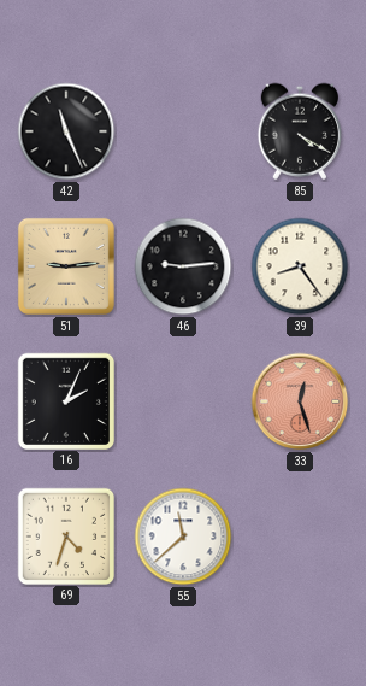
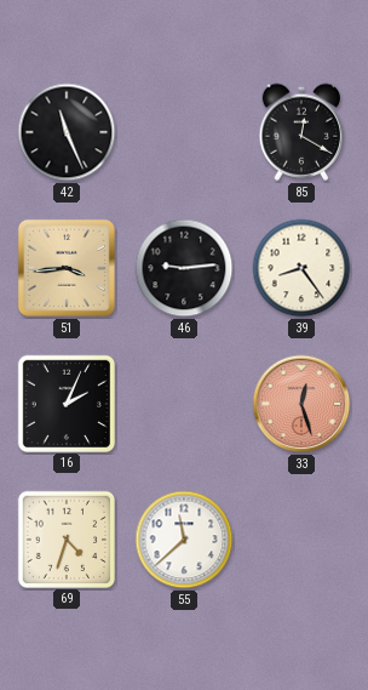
85: 4:20 -> 12:20
51: 9:14 -> 3:44
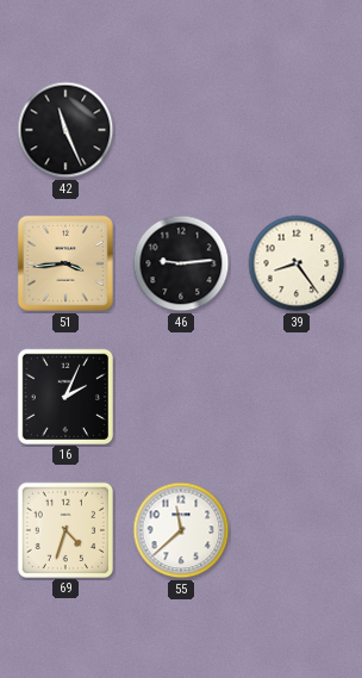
85: 12:20 -> none
33: 12:27 -> none
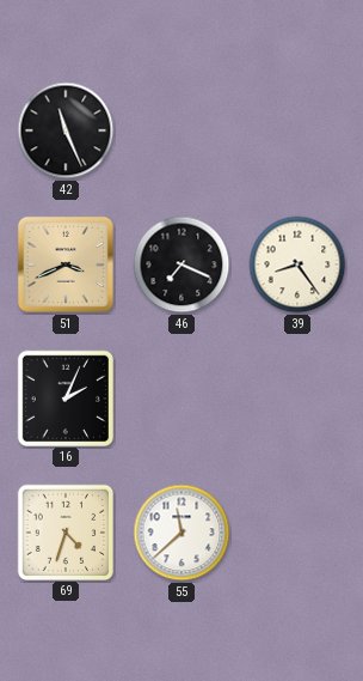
51: 3:44 -> 3:41
46: 9:14 -> 7:19
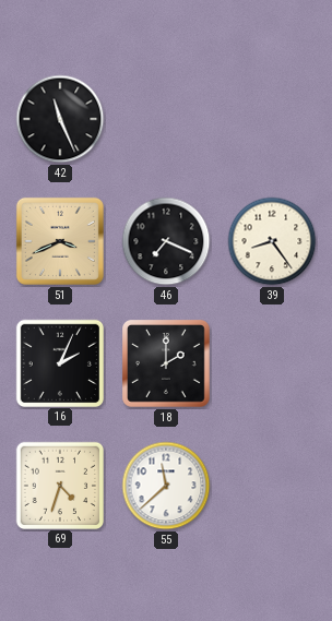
18: none -> 2:00
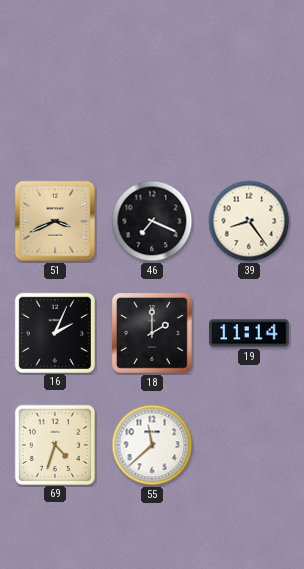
42: 11:26 -> none
19: none -> 11:14
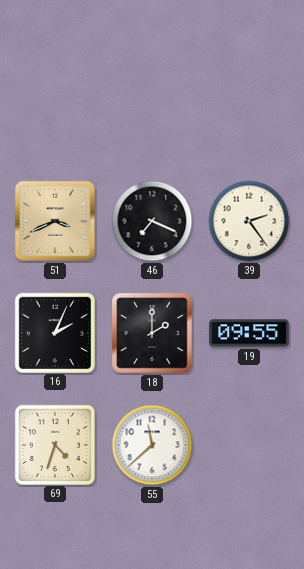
39: 8:24 -> 2:24
19: 11:14 -> 09:55
